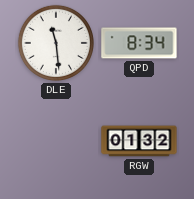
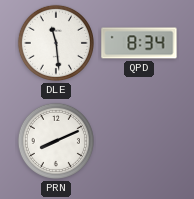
PRN: none -> 8:11
RGW: 01:32 -> none
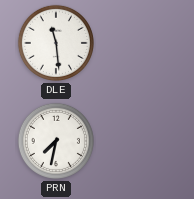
QPD: 8:34 -> none
PRN: 8:11 -> 7:32
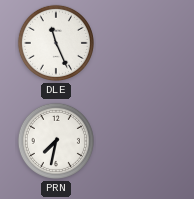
DLE: 11:29 -> 11:26
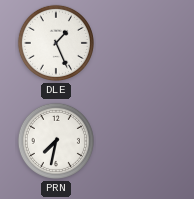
DLE: 11:26 -> 1:26
